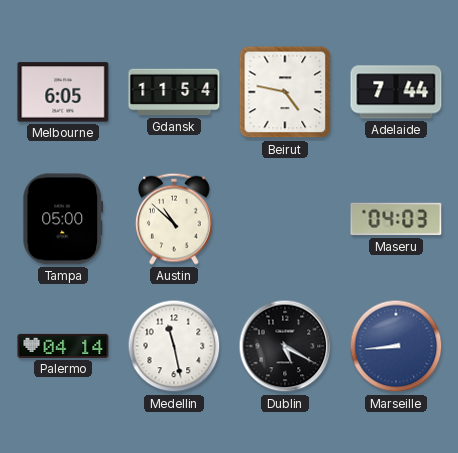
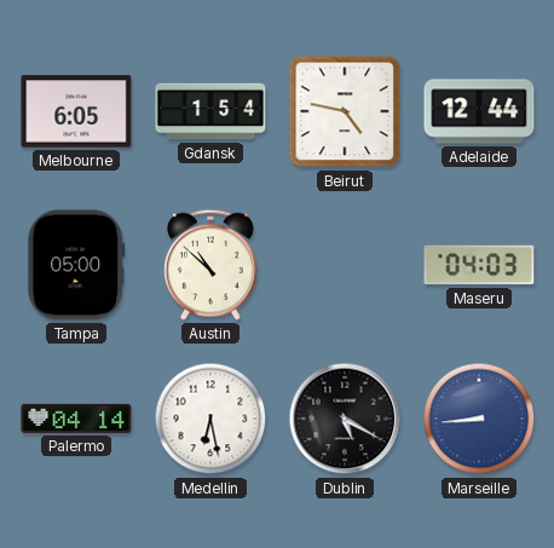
Gdansk: 11:54 -> 1:54
Adelaide: 7:44 -> 12:44
Medellin: 11:28 -> 6:28
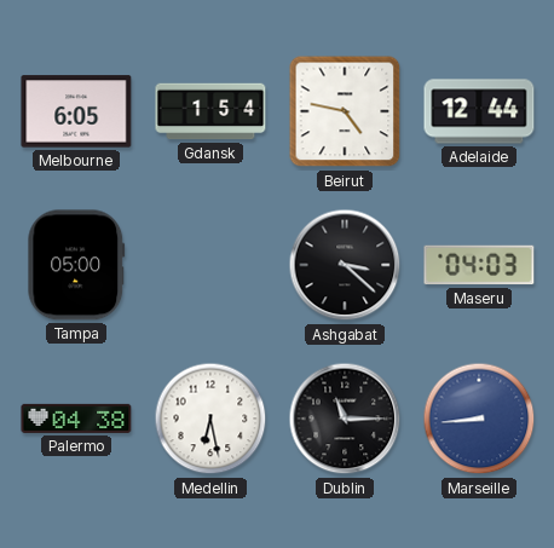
Austin: 10:52 -> none
Ashgabat: none -> 3:22
Palermo: 04:14 -> 04:38
Dublin: 5:20 -> 11:15
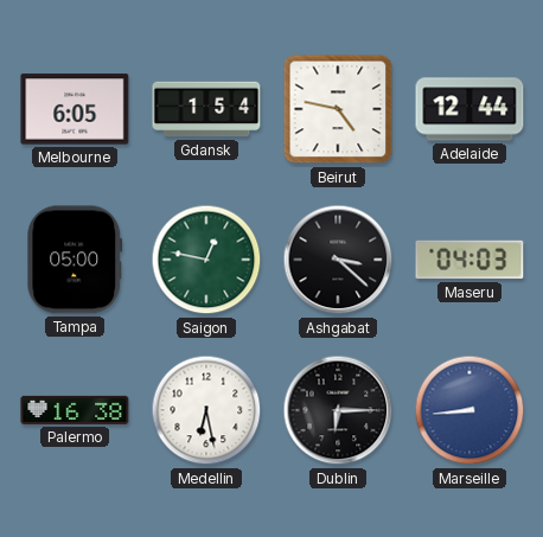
Saigon: none -> 12:47
Palermo: 04:38 -> 16:38
Dublin: 11:15 -> 6:15
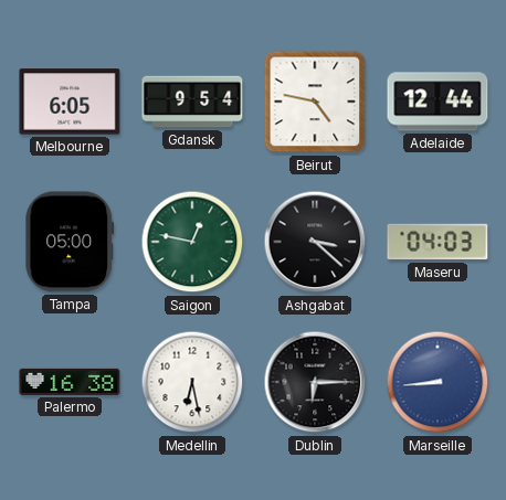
Gdansk: 1:54 -> 9:54
